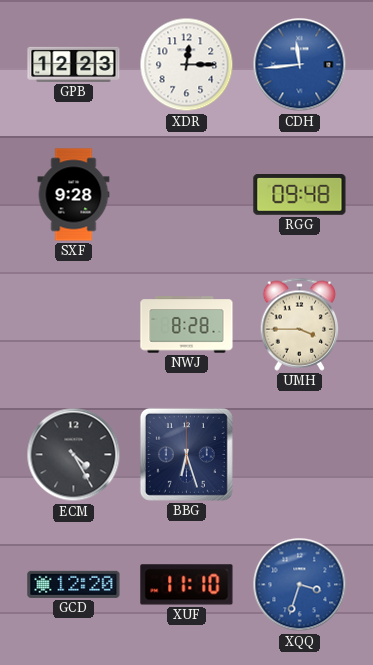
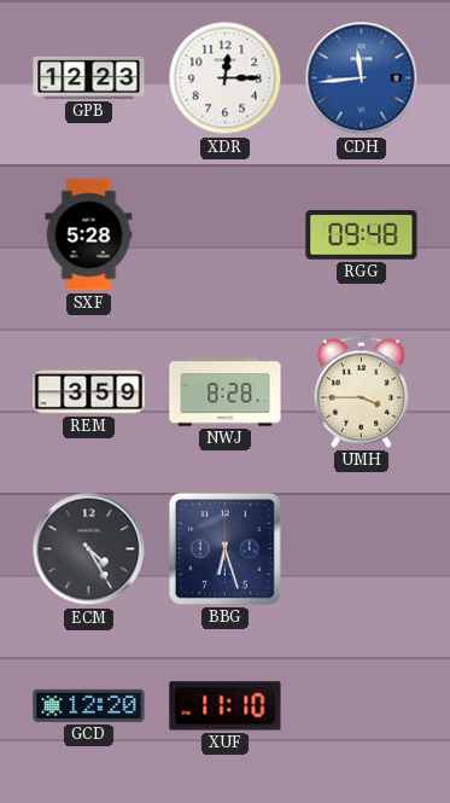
SXF: 9:28 -> 5:28
REM: none -> 3:59
XQQ: 3:33 -> none
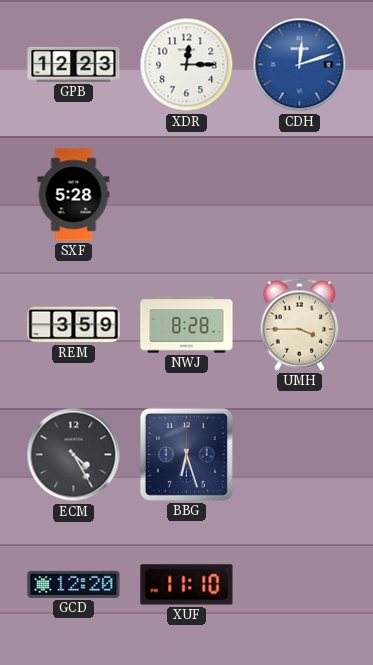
CDH: 11:44 -> 12:12
RGG: 09:48 -> none
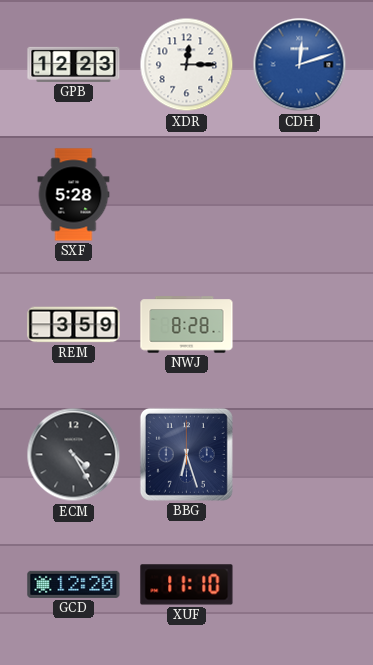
UMH: 3:45 -> none
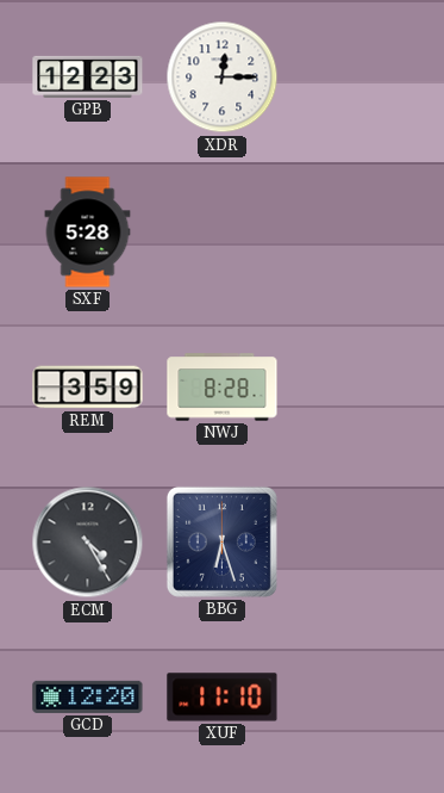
CDH: 12:12 -> none
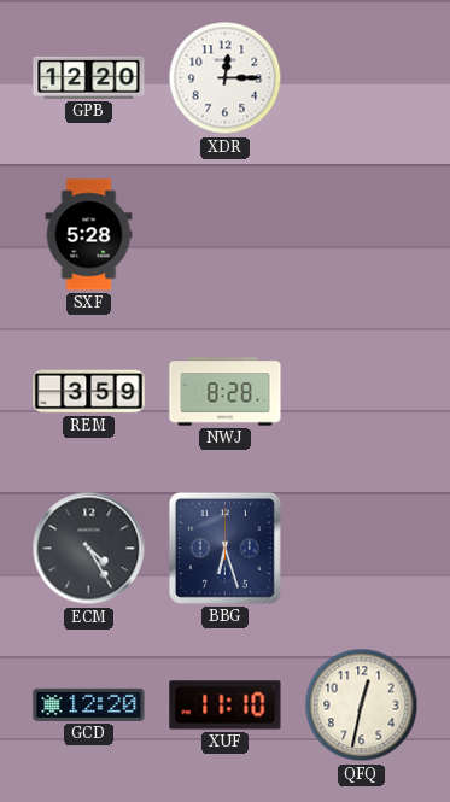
GPB: 12:23 -> 12:20
QFQ: none -> 12:32
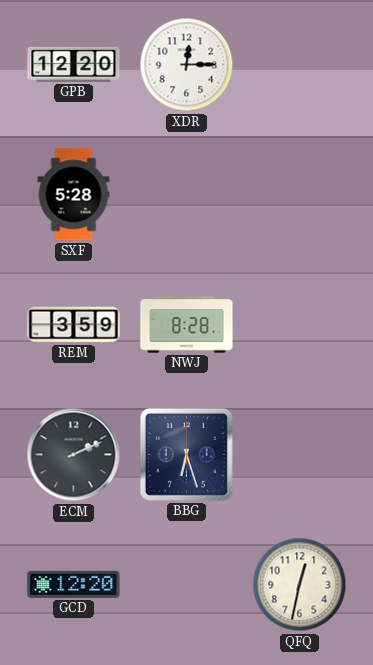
ECM: 4:25 -> 2:11
XUF: 11:10 -> none
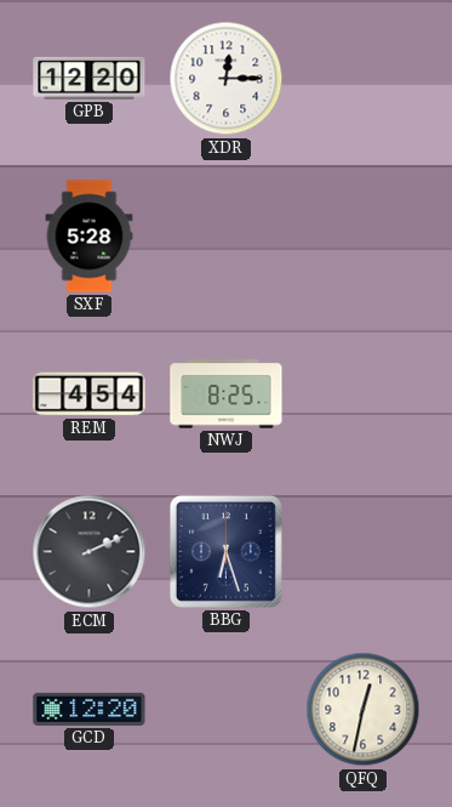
REM: 3:59 -> 4:54
NWJ: 8:28 -> 8:25
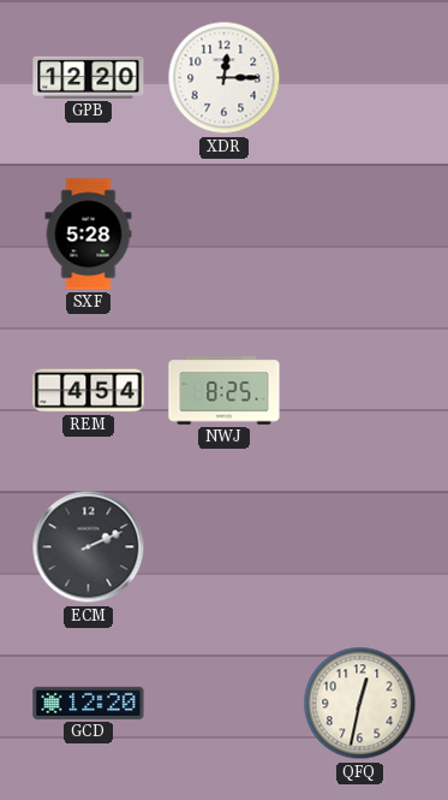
BBG: 6:27 -> none
